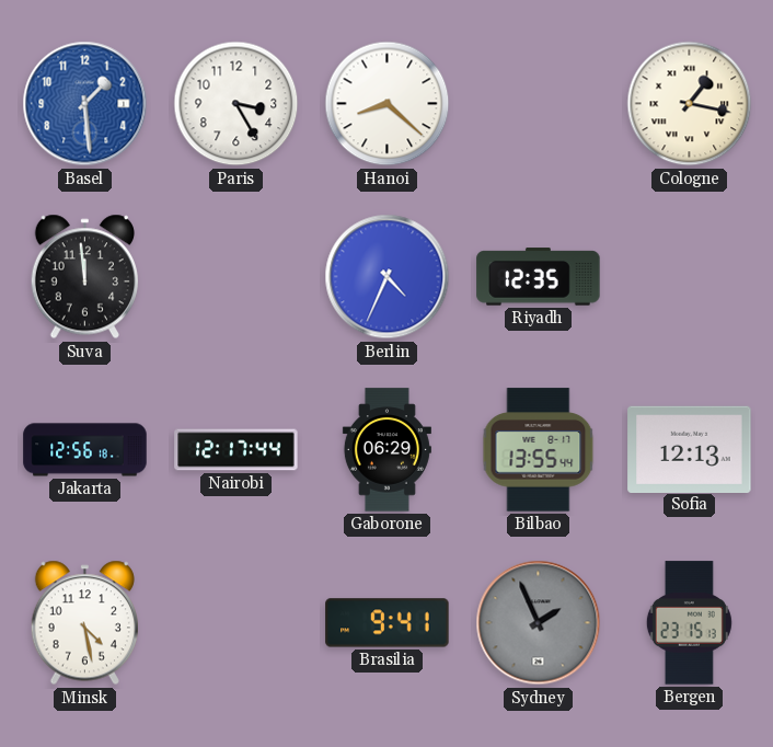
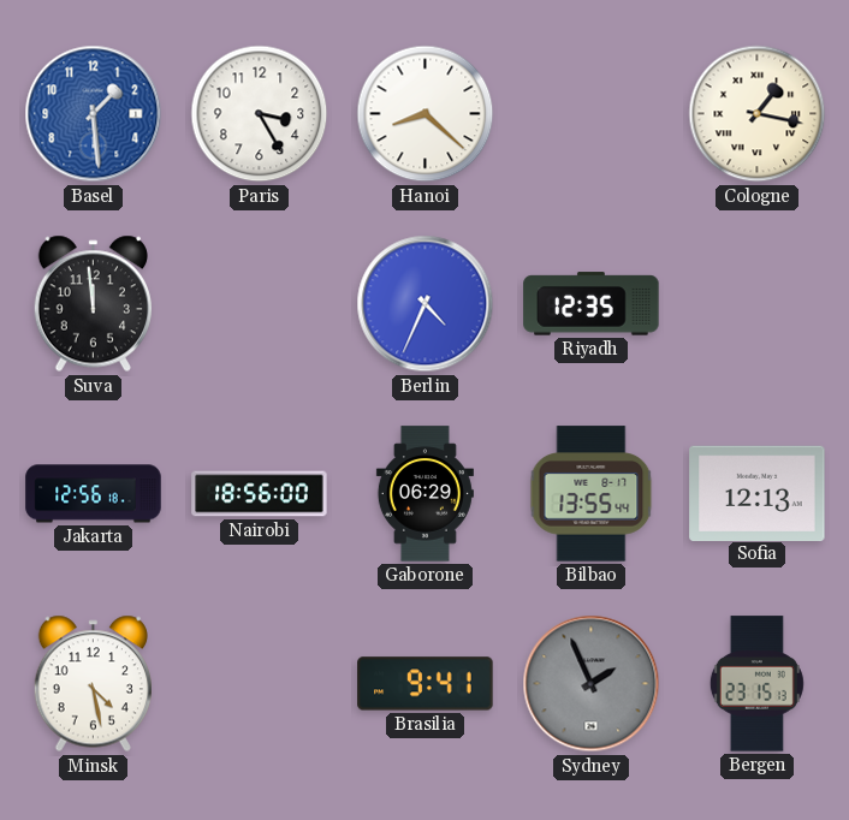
Nairobi: 12:17 -> 18:56
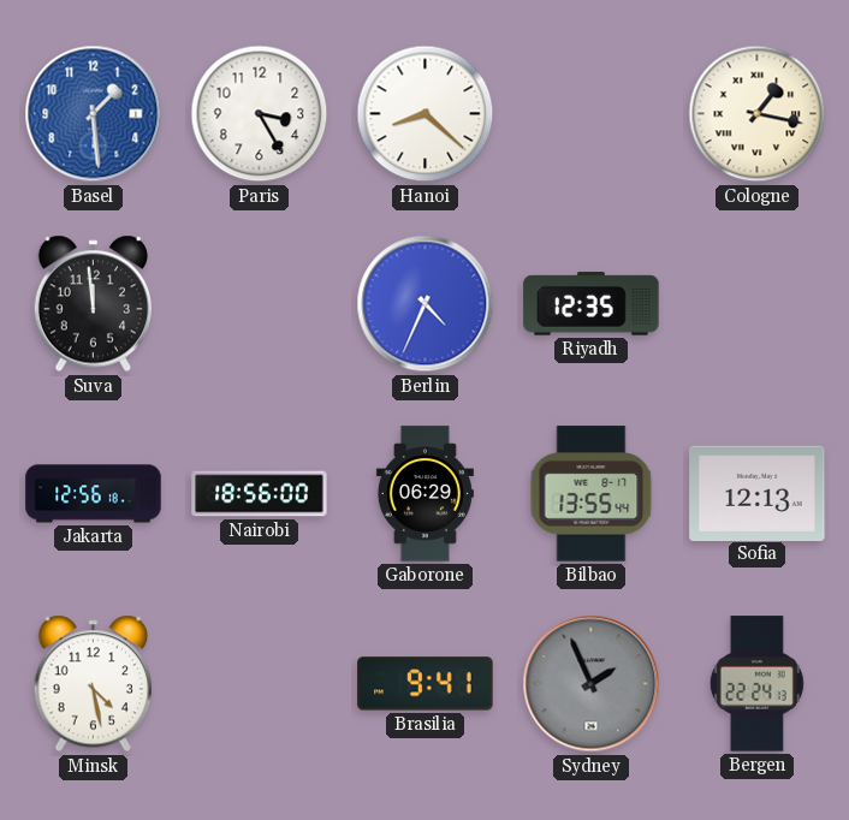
Bergen: 23:15 -> 22:24
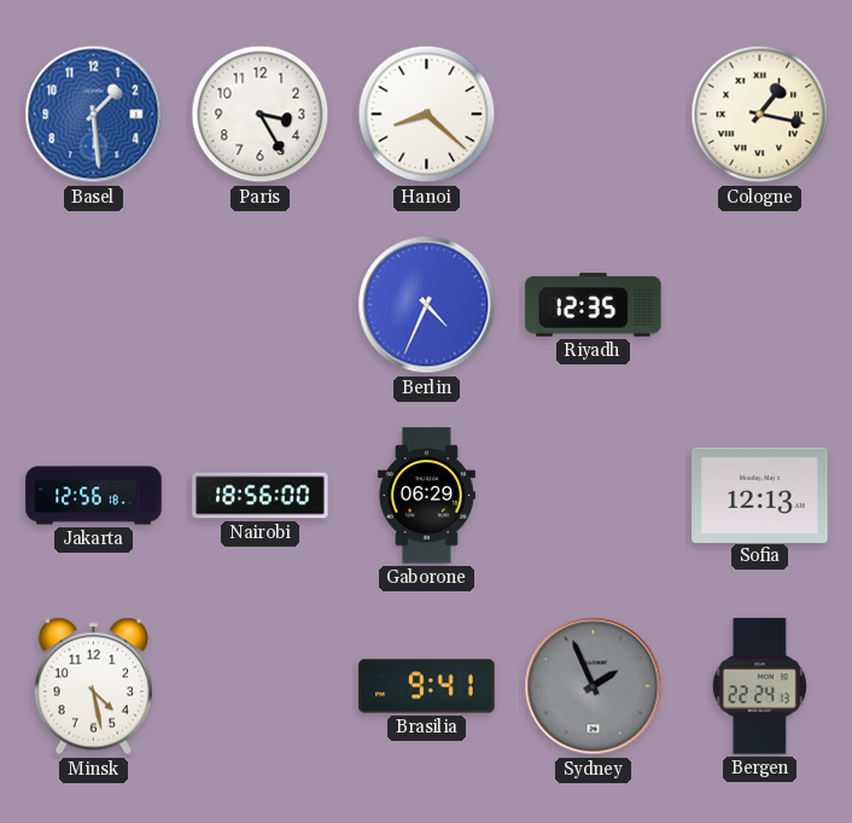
Suva: 11:59 -> none
Bilbao: 13:55 -> none
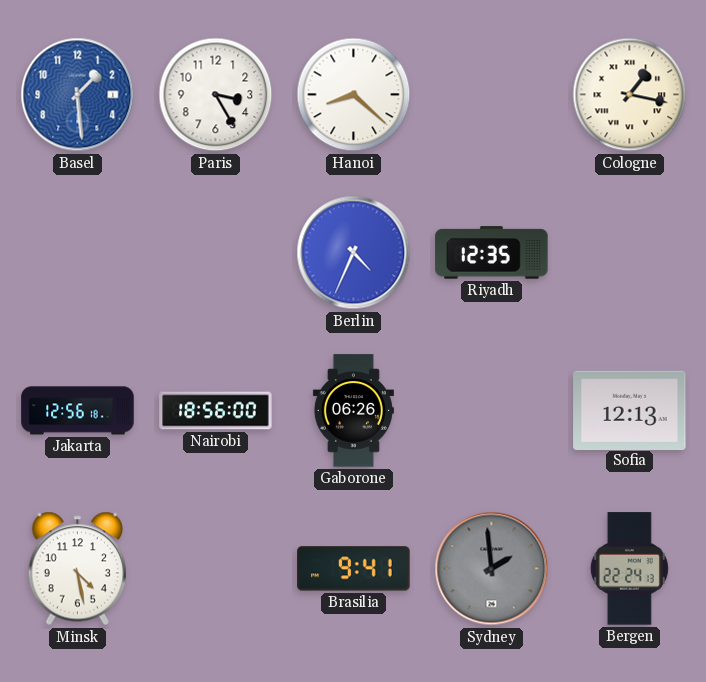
Gaborone: 06:29 -> 06:26
Sydney: 1:56 -> 1:59
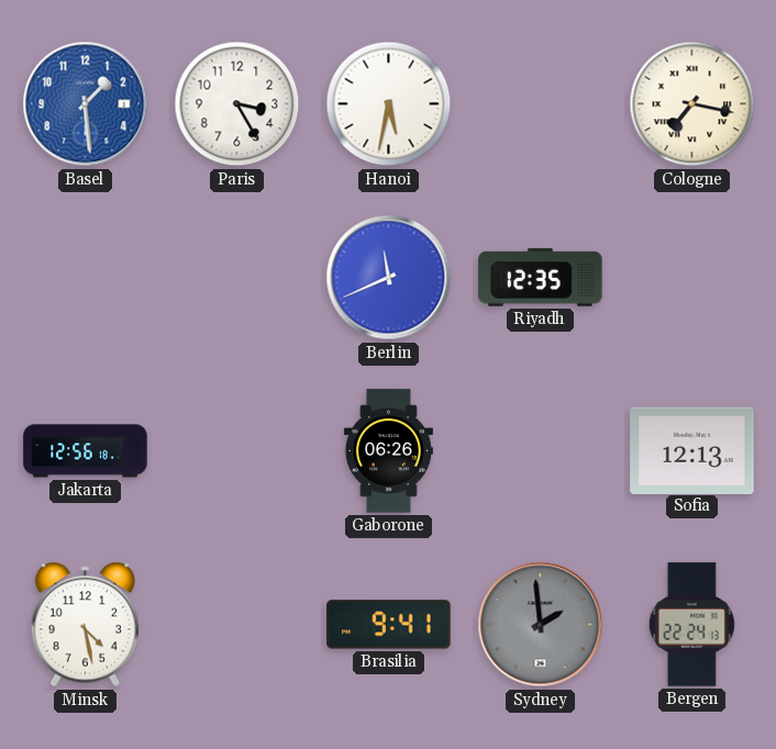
Hanoi: 8:22 -> 5:32
Cologne: 1:17 -> 7:17
Berlin: 4:34 -> 11:41
Nairobi: 18:56 -> none
